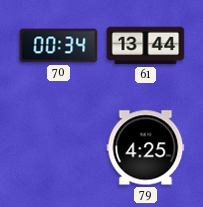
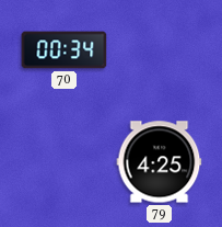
61: 13:44 -> none
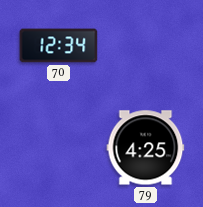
70: 00:34 -> 12:34
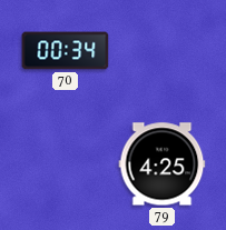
70: 12:34 -> 00:34
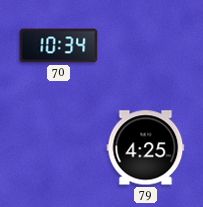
70: 00:34 -> 10:34
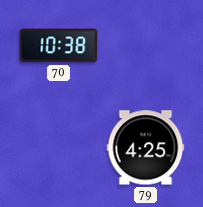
70: 10:34 -> 10:38
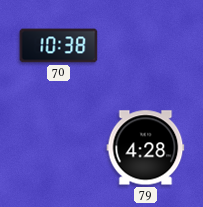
79: 4:25 -> 4:28
